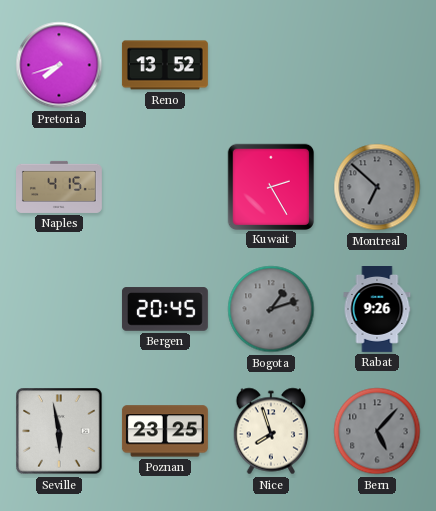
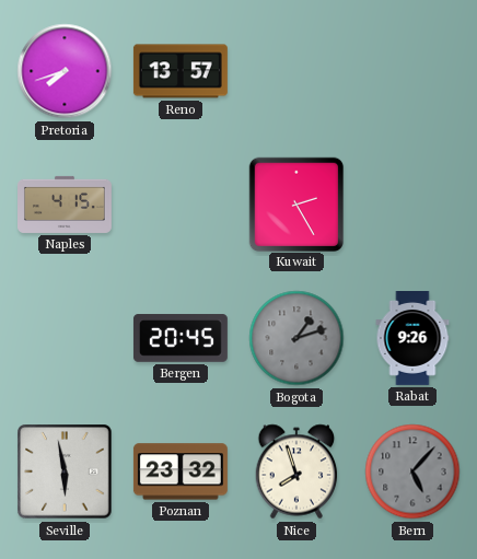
Reno: 13:52 -> 13:57
Montreal: 6:52 -> none
Poznan: 23:25 -> 23:32
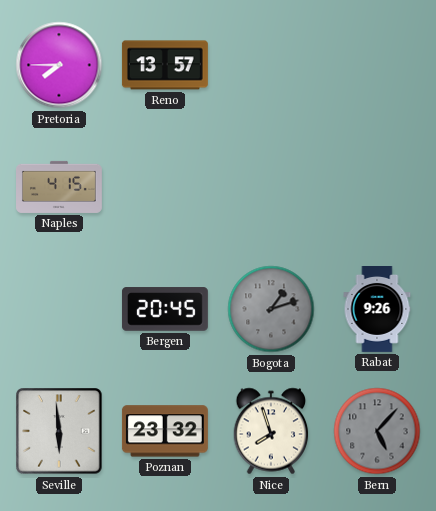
Pretoria: 7:42 -> 7:45
Kuwait: 2:25 -> none
Seville: 5:58 -> 5:59
